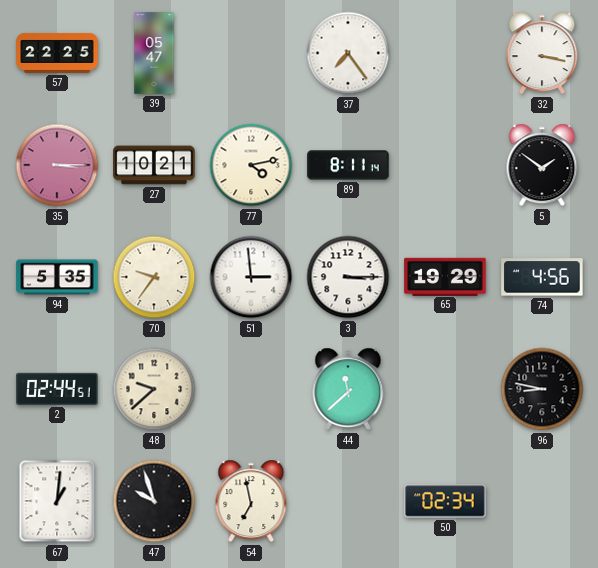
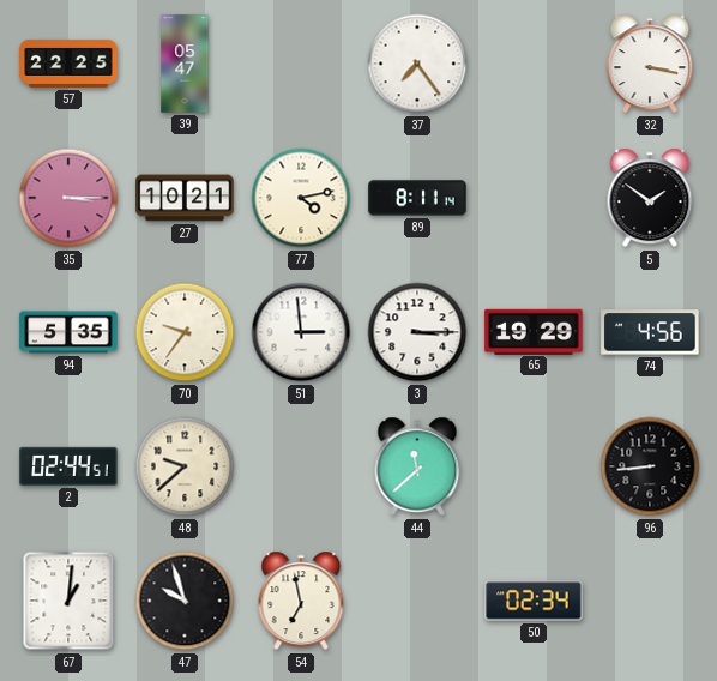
96: 8:47 -> 8:44
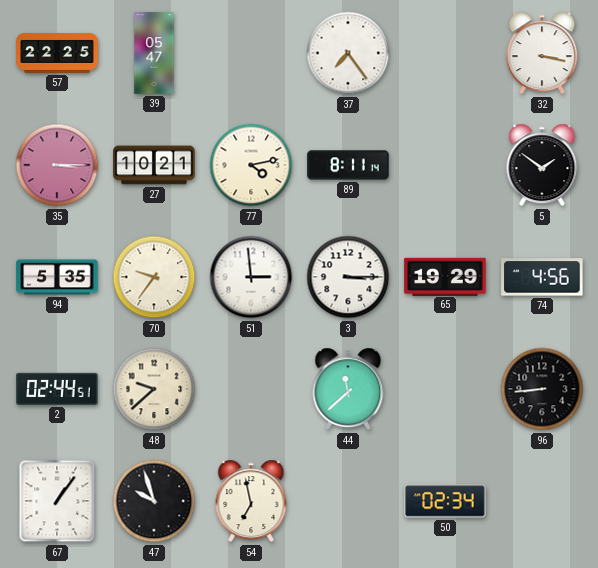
67: 1:01 -> 1:06
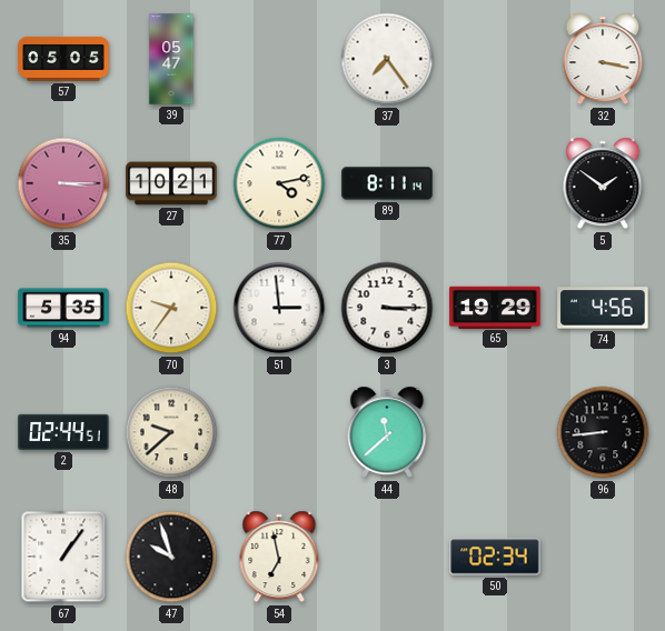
57: 22:25 -> 05:05
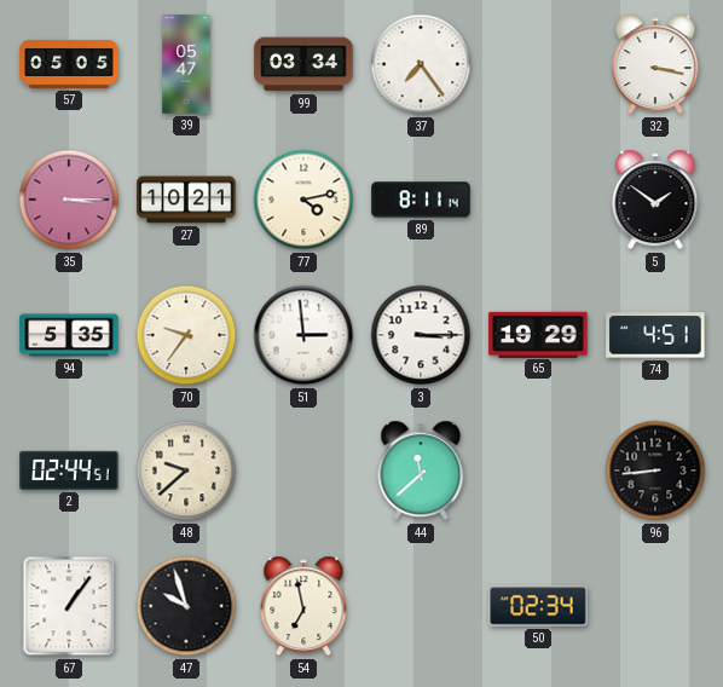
99: none -> 03:34
74: 4:56 -> 4:51
